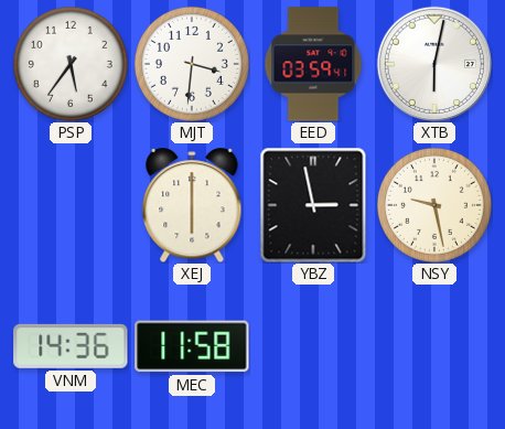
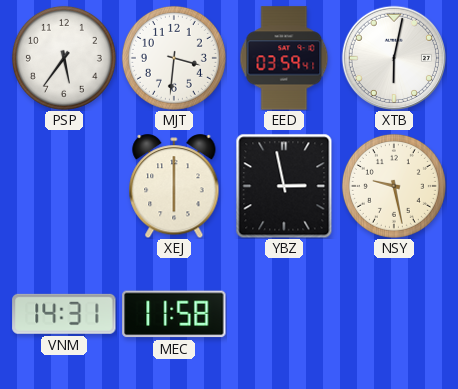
VNM: 14:36 -> 14:31
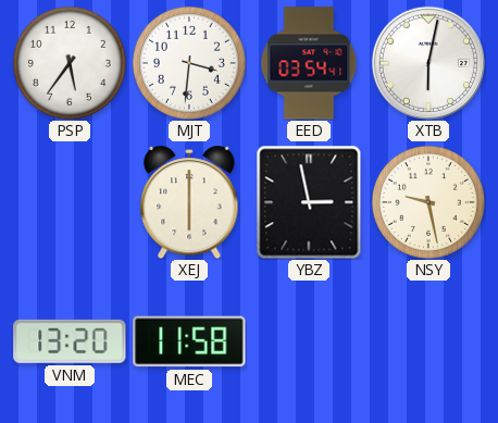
EED: 03:59 -> 03:54
VNM: 14:31 -> 13:20
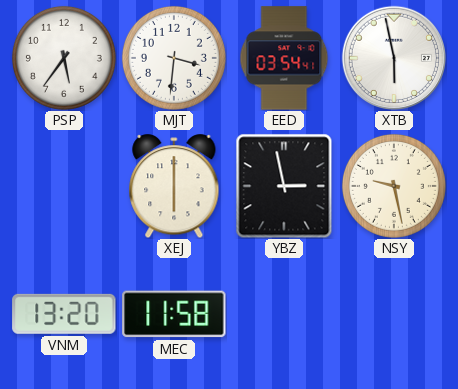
XTB: 6:02 -> 5:58
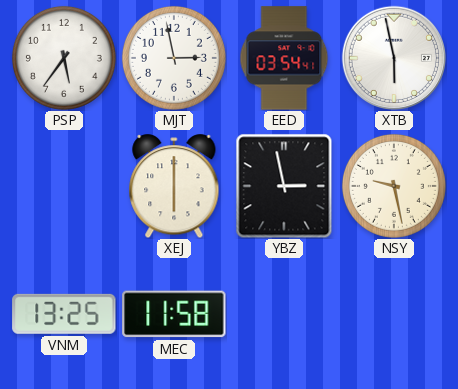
MJT: 3:31 -> 2:58
VNM: 13:20 -> 13:25
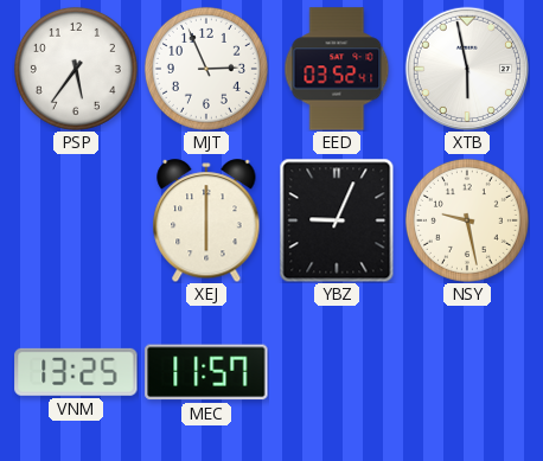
MJT: 2:58 -> 2:56
EED: 03:54 -> 03:52
YBZ: 2:58 -> 9:04
MEC: 11:58 -> 11:57
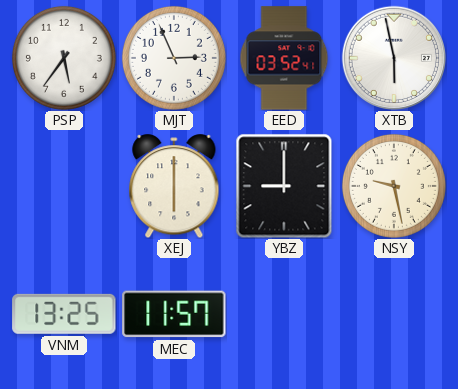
YBZ: 9:04 -> 9:00
